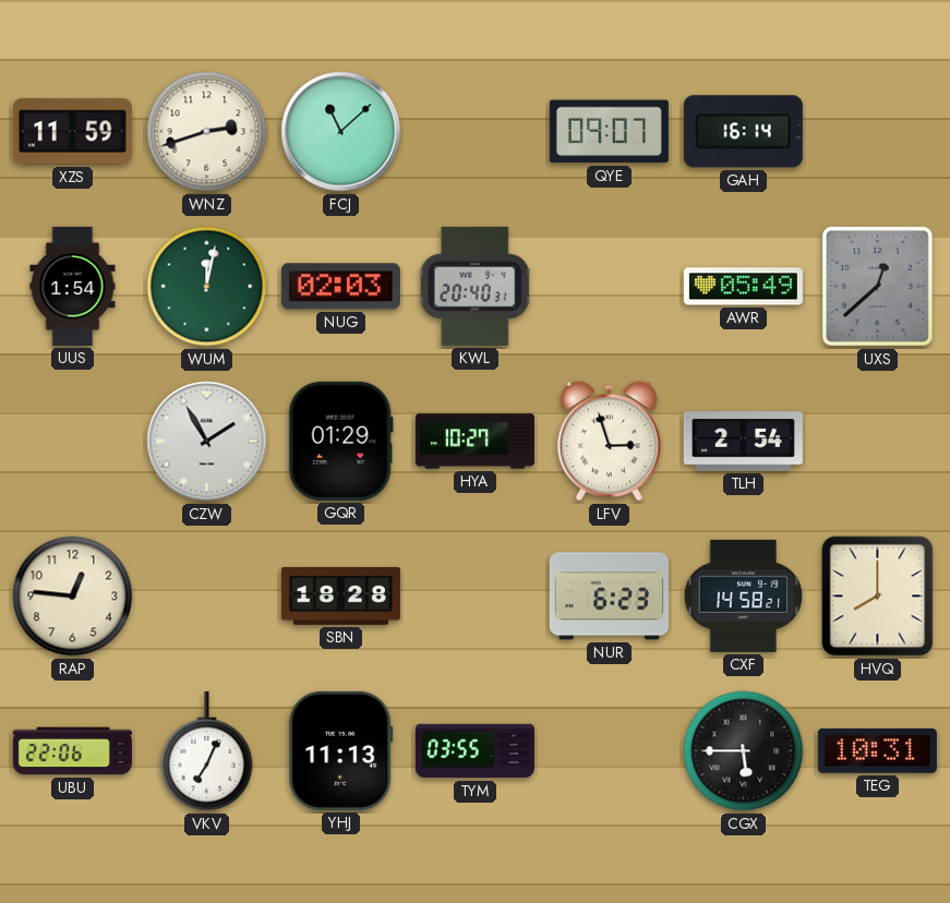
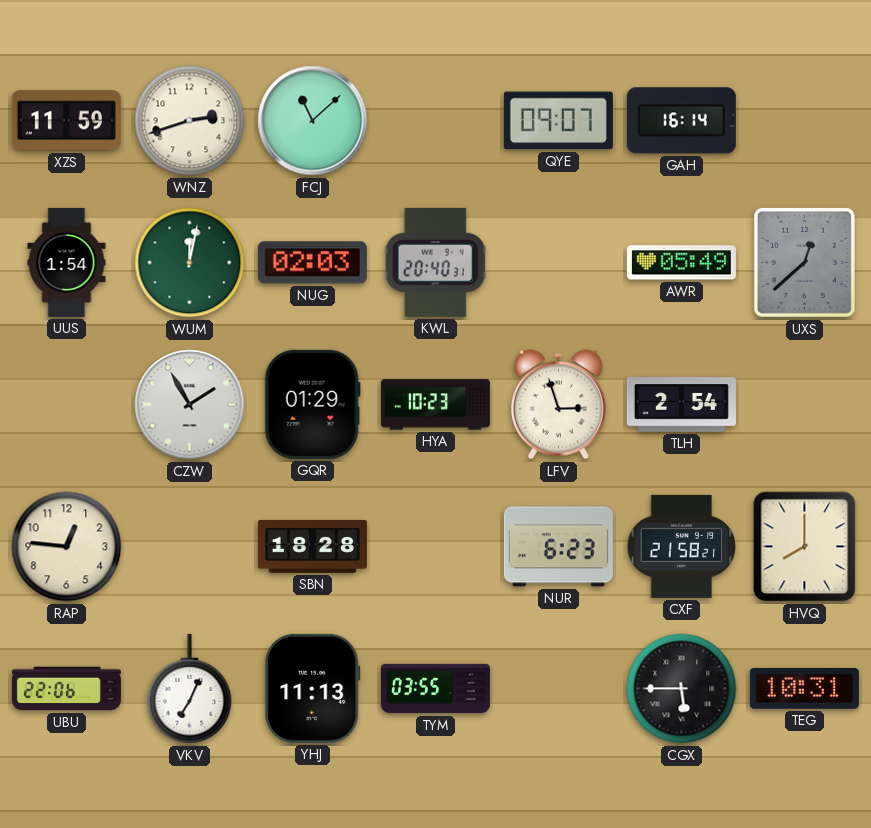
HYA: 10:27 -> 10:23
CXF: 14:58 -> 21:58
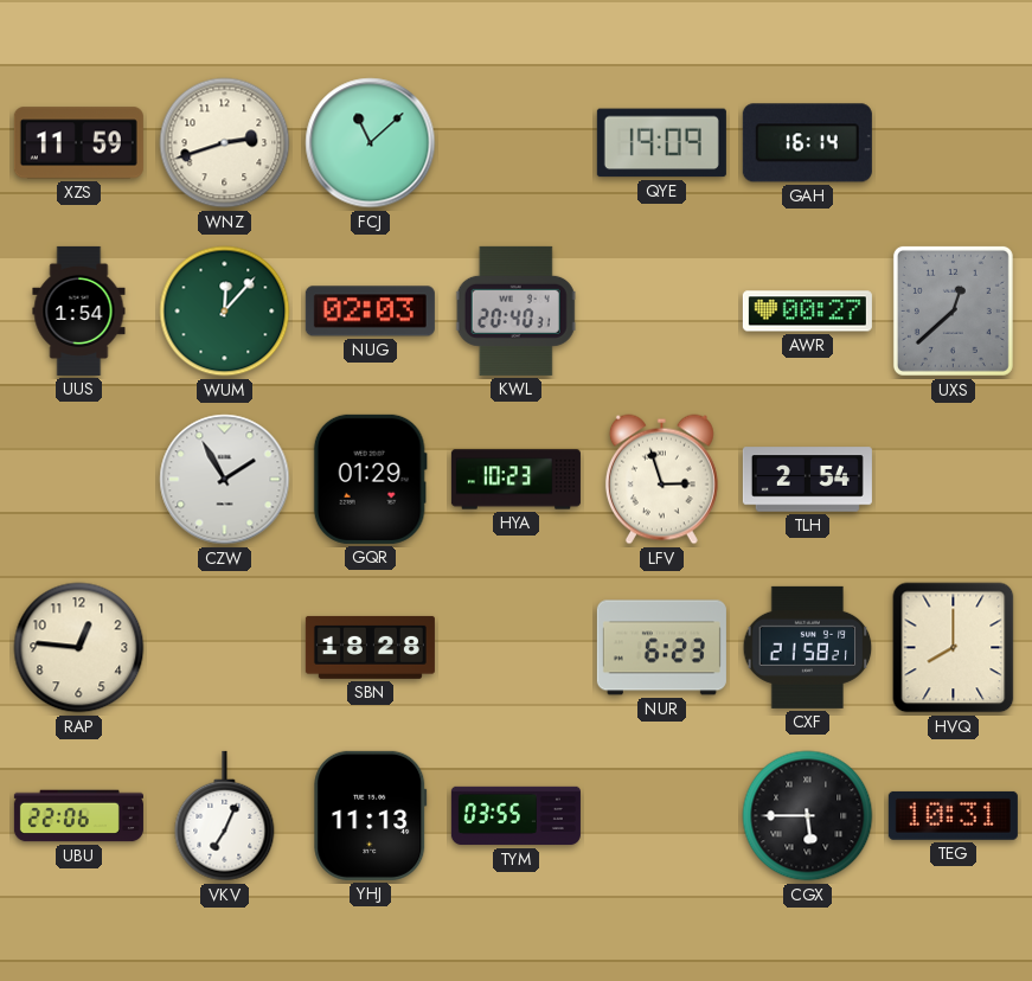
QYE: 09:07 -> 19:09
WUM: 12:02 -> 12:07
AWR: 05:49 -> 00:27
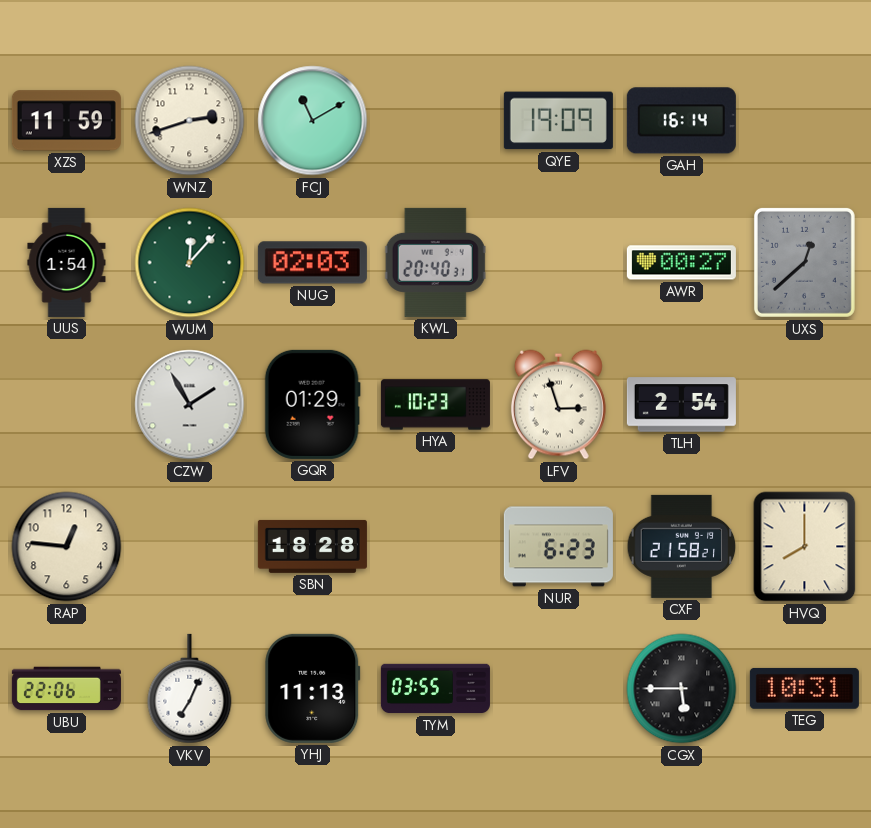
FCJ: 11:08 -> 11:10
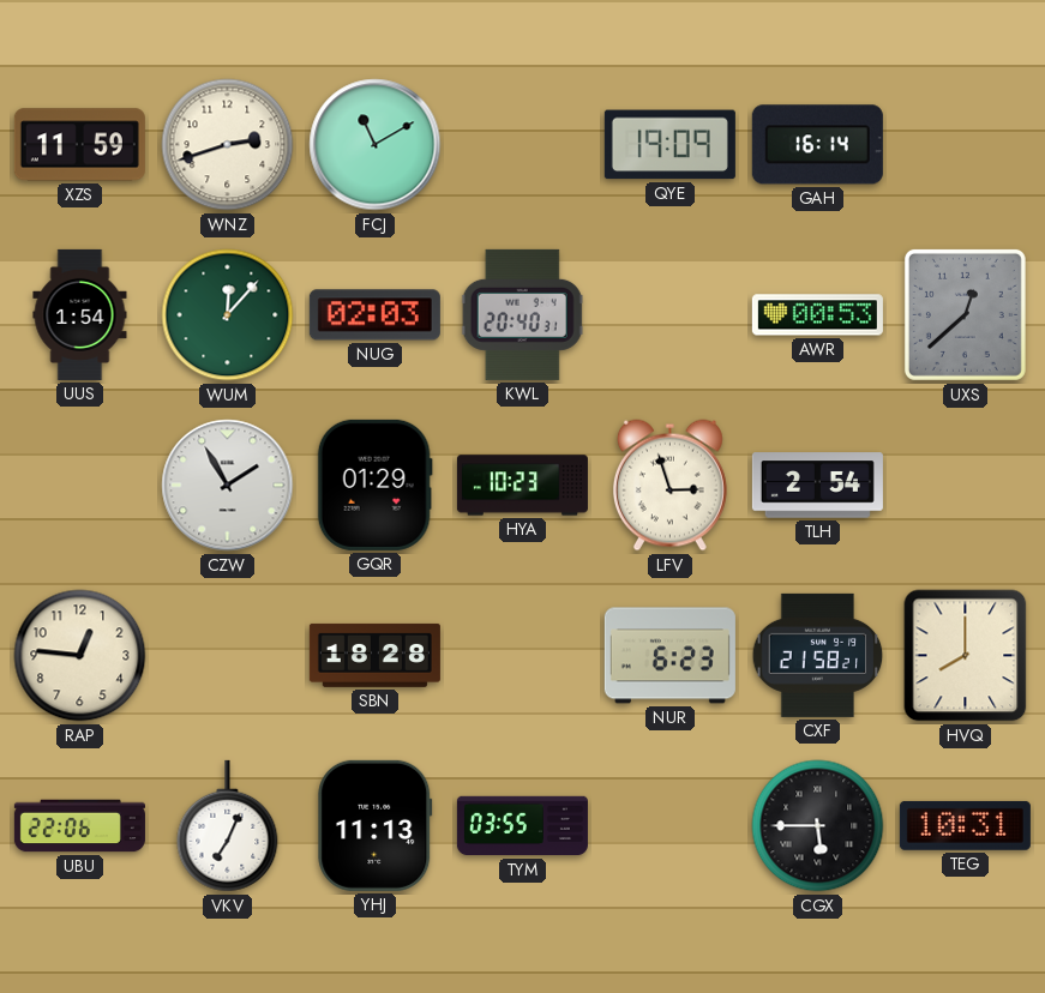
AWR: 00:27 -> 00:53
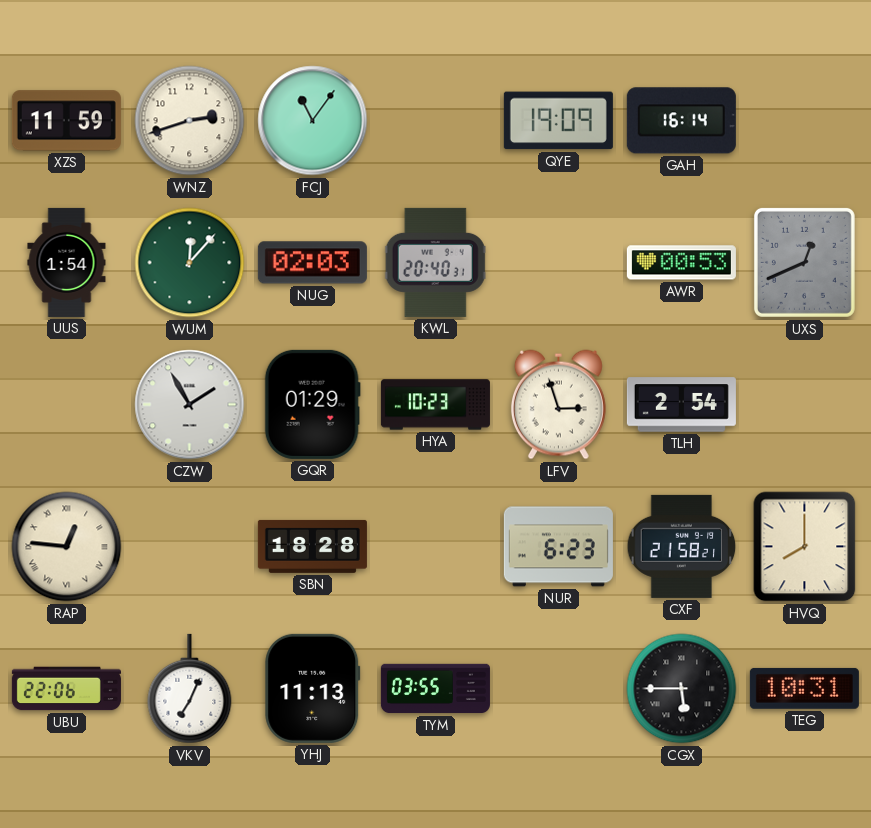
FCJ: 11:10 -> 11:06
UXS: 12:38 -> 12:41
RAP numerals: Arabic -> Roman
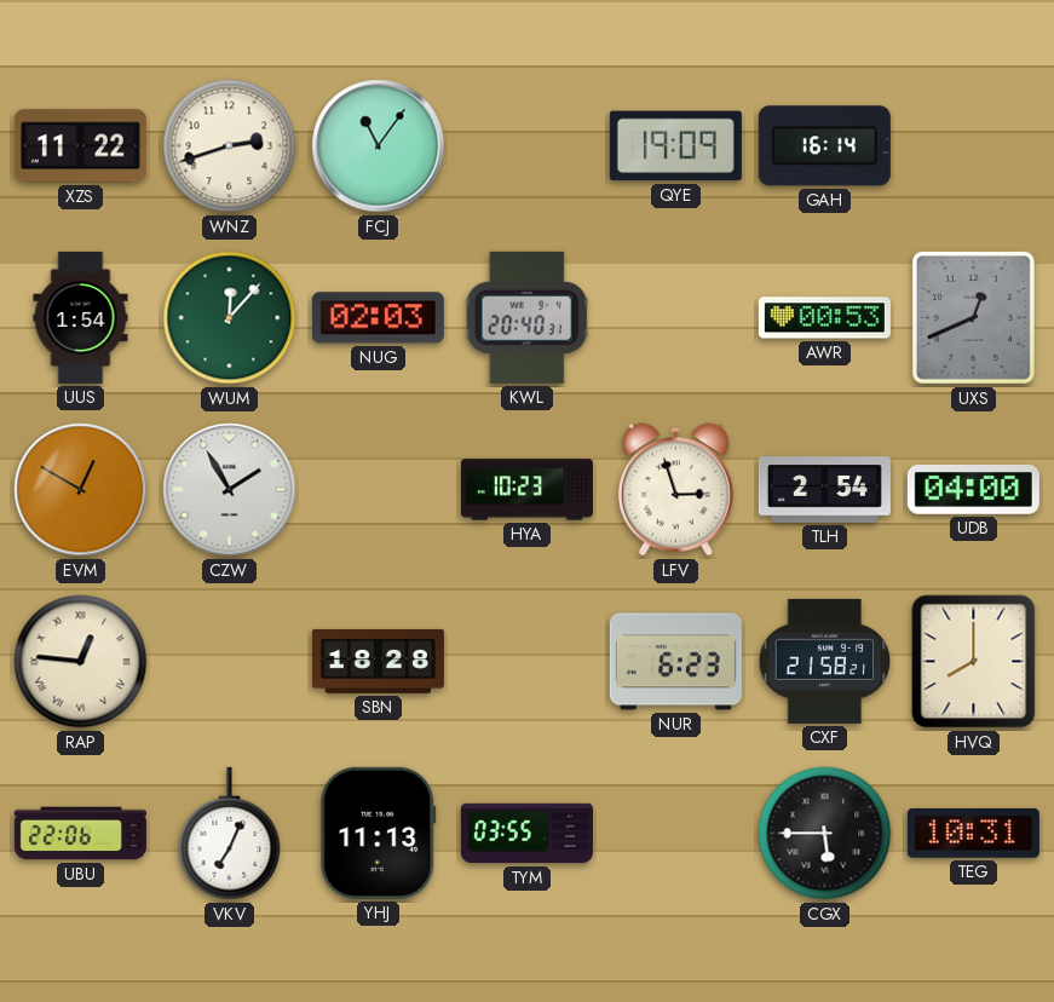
XZS: 11:59 -> 11:22
EVM: none -> 12:50
GQR: 01:29 -> none
UDB: none -> 04:00
